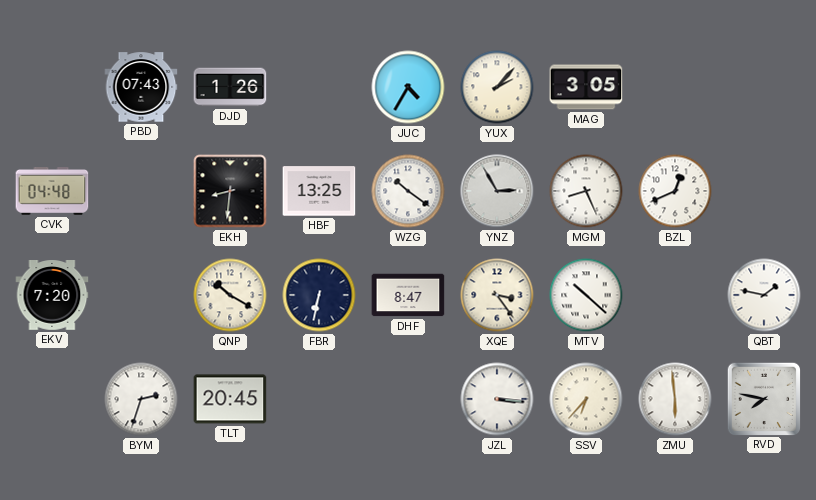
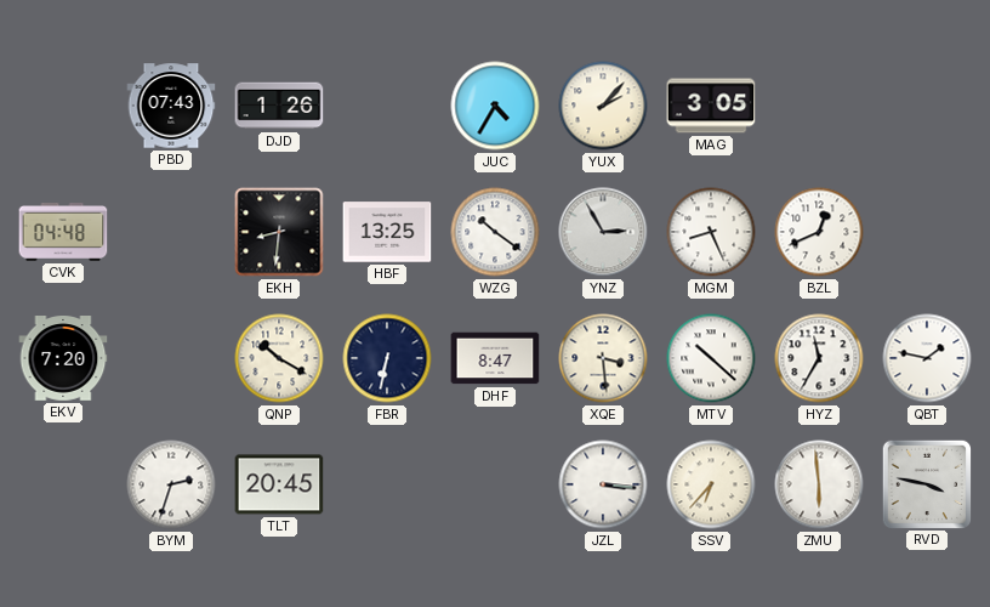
XQE: 3:24 -> 3:29
HYZ: none -> 11:35
RVD: 7:47 -> 3:47
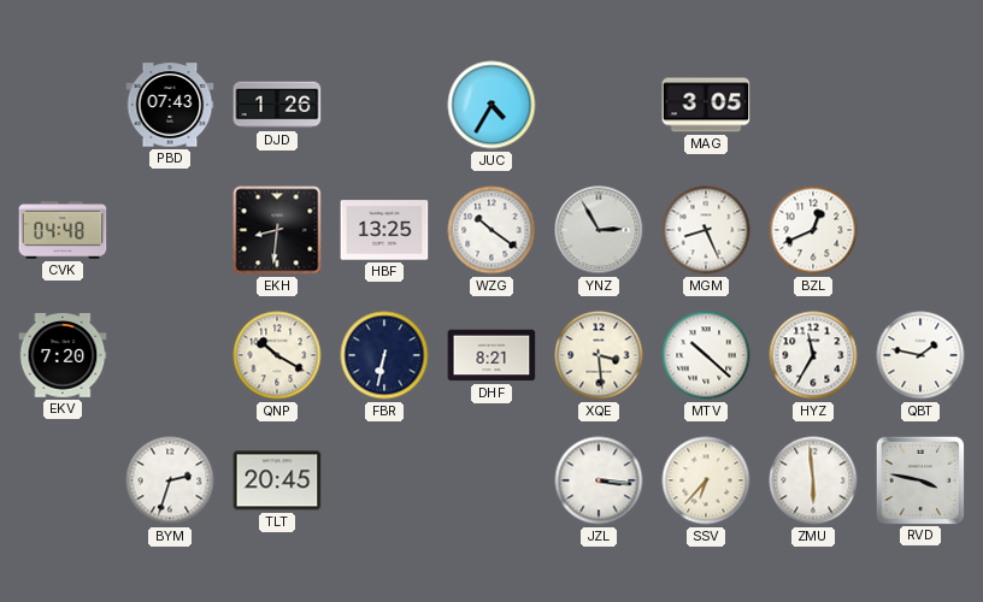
YUX: 2:07 -> none
DHF: 8:47 -> 8:21
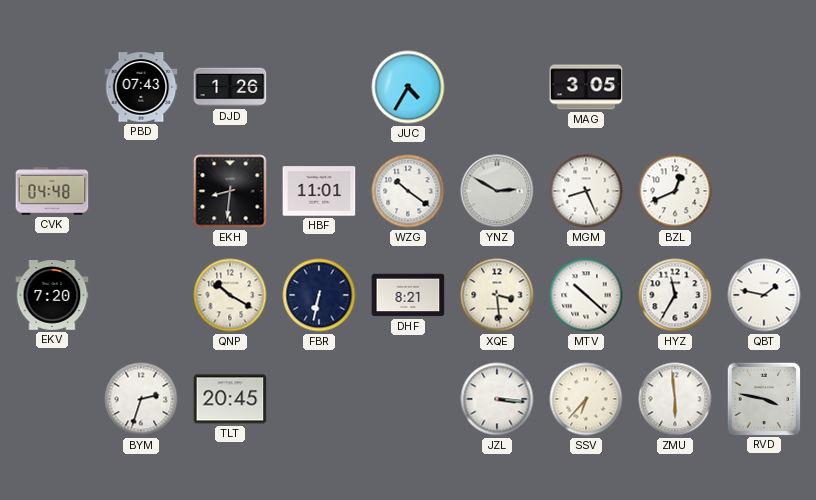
HBF: 13:25 -> 11:01
YNZ: 2:55 -> 2:50
